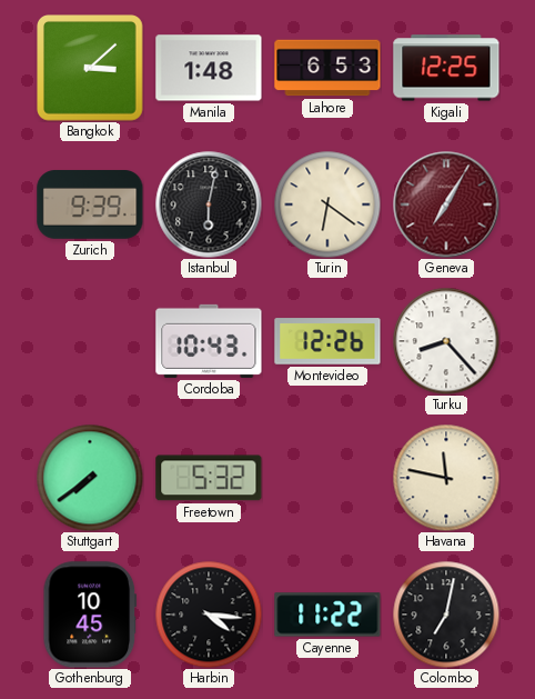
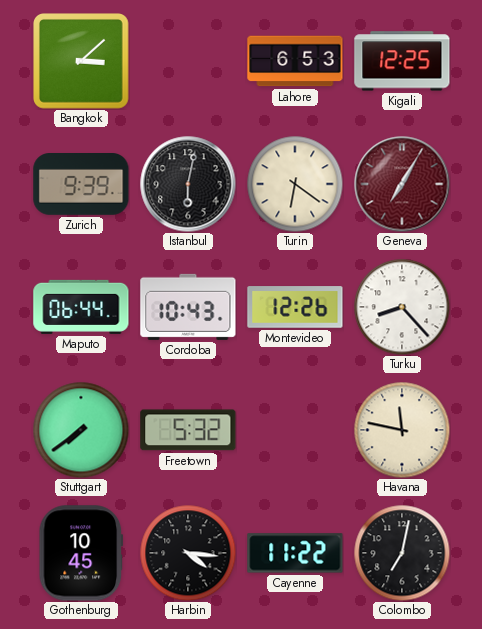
Manila: 1:48 -> none
Maputo: none -> 06:44
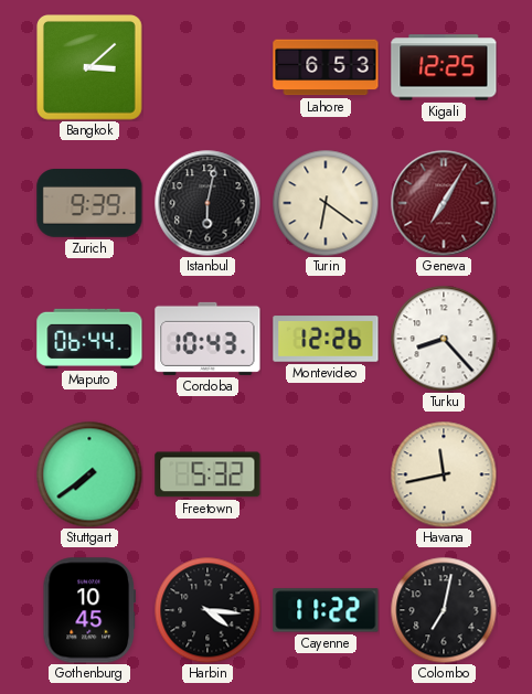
Havana: 11:47 -> 11:43
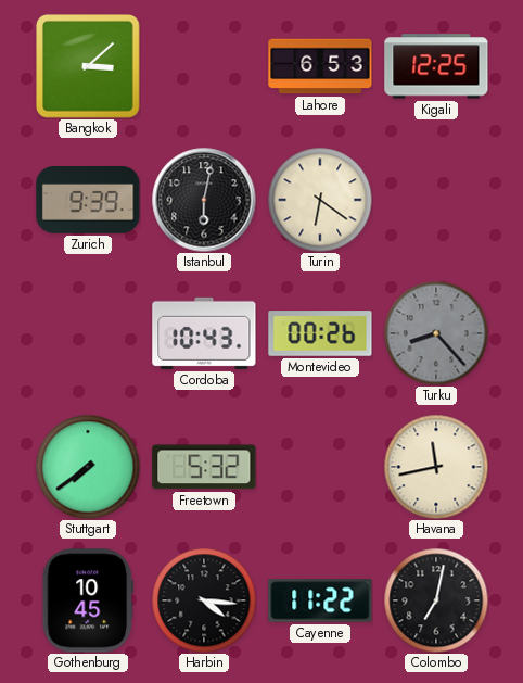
Geneva: 7:05 -> none
Maputo: 06:44 -> none
Montevideo: 12:26 -> 00:26
Turku dial: white -> grey
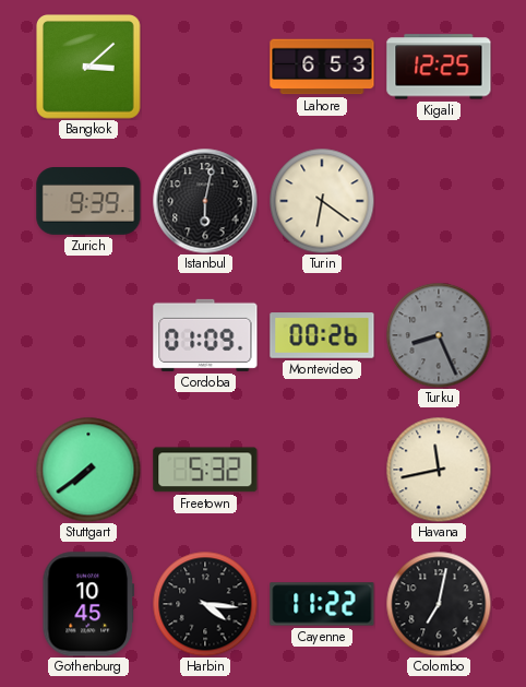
Cordoba: 10:43 -> 01:09
Turku: 8:23 -> 8:26
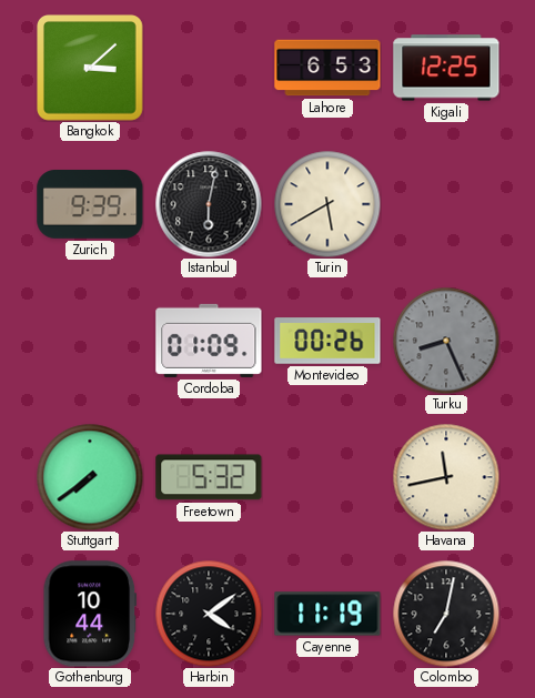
Turin: 6:21 -> 5:40
Gothenburg: 10:45 -> 10:44
Harbin: 4:16 -> 4:09
Cayenne: 11:22 -> 11:19
